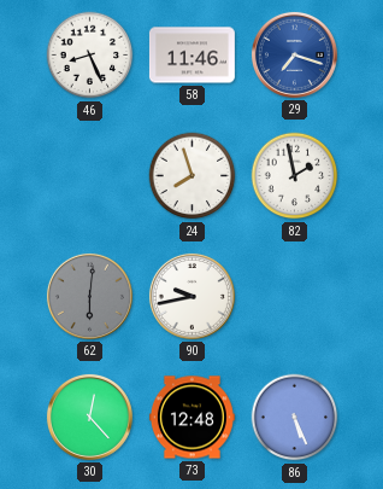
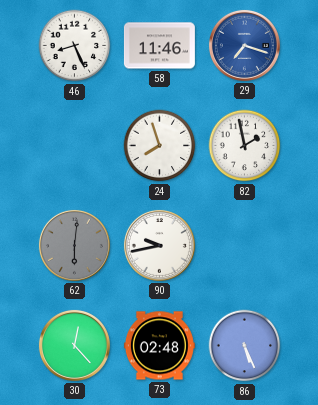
73: 12:48 -> 02:48
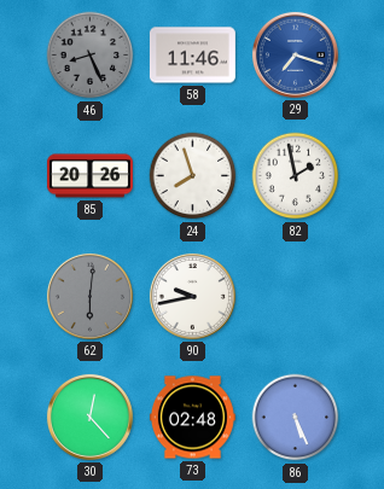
46 dial: white -> grey
85: none -> 20:26
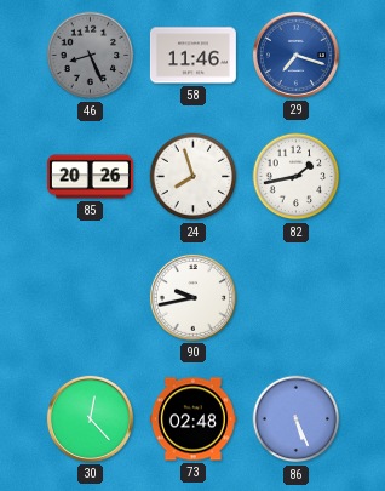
82: 1:58 -> 1:43
62: 6:01 -> none
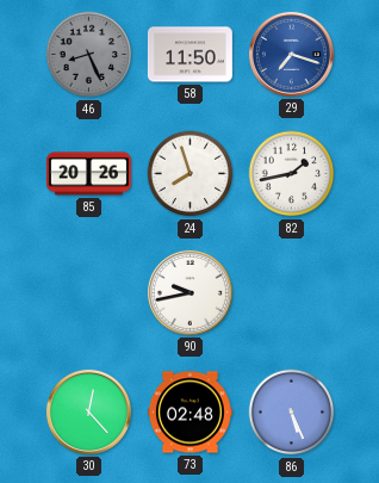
58: 11:46 -> 11:50
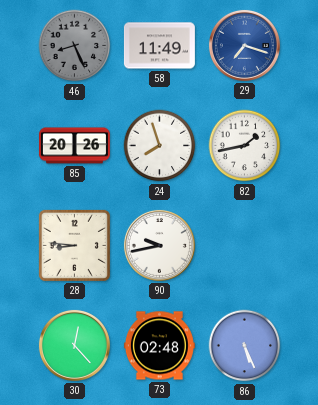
58: 11:50 -> 11:49
28: none -> 8:46
